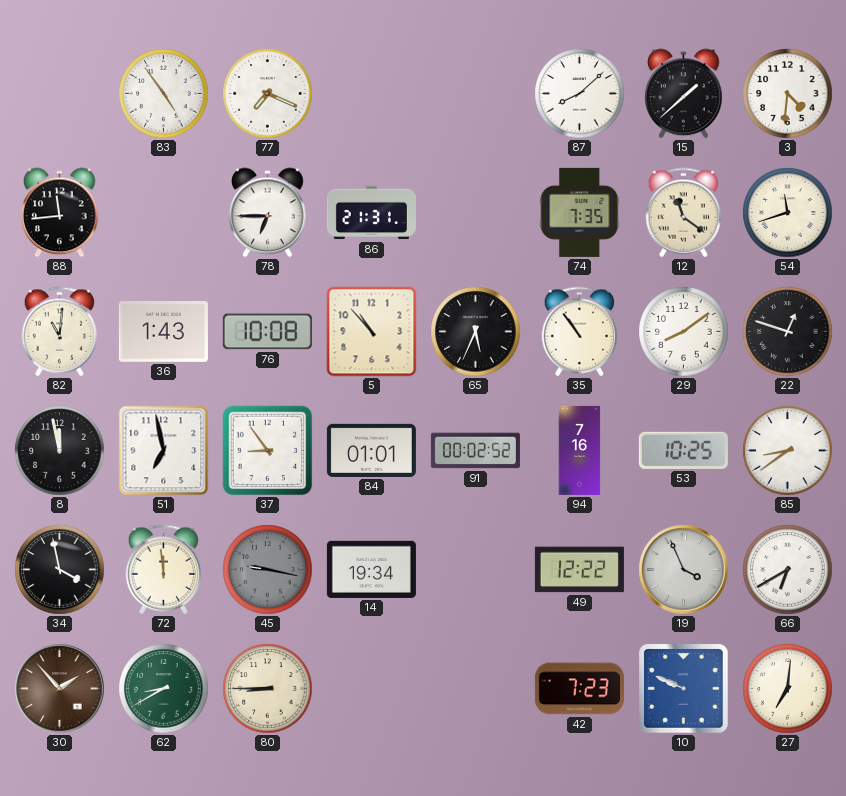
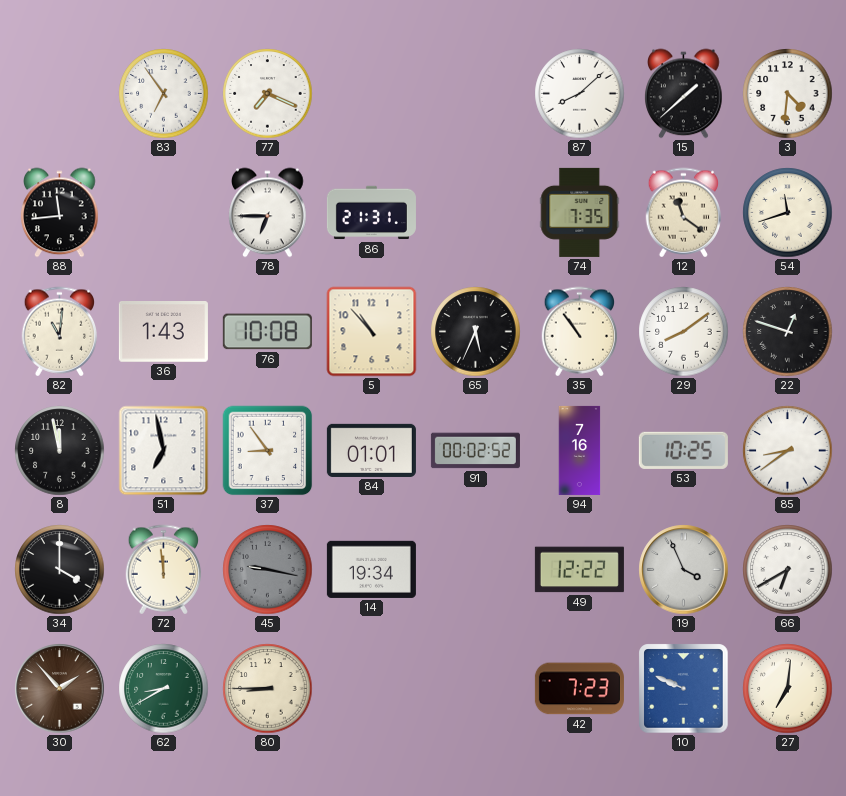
83: 4:54 -> 6:54
34: 3:58 -> 4:00
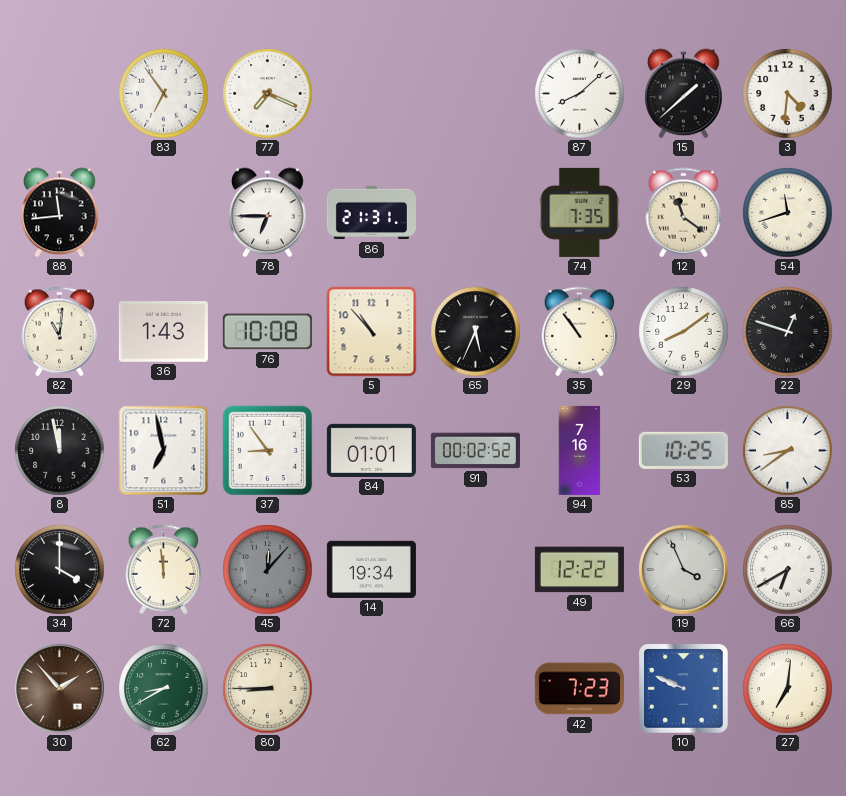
45: 9:17 -> 12:07
